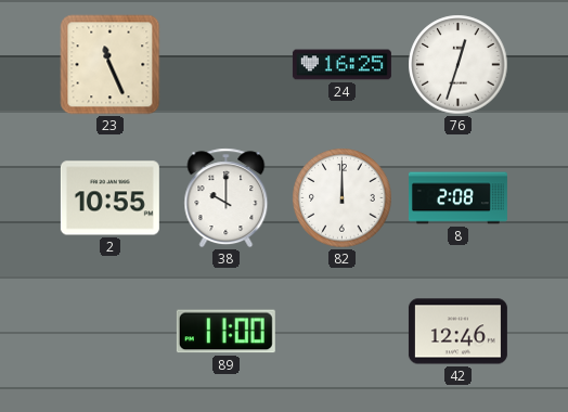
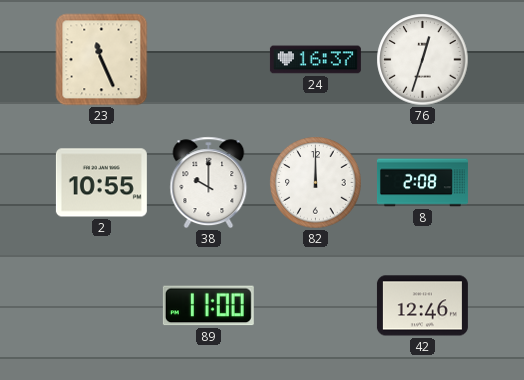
24: 16:25 -> 16:37
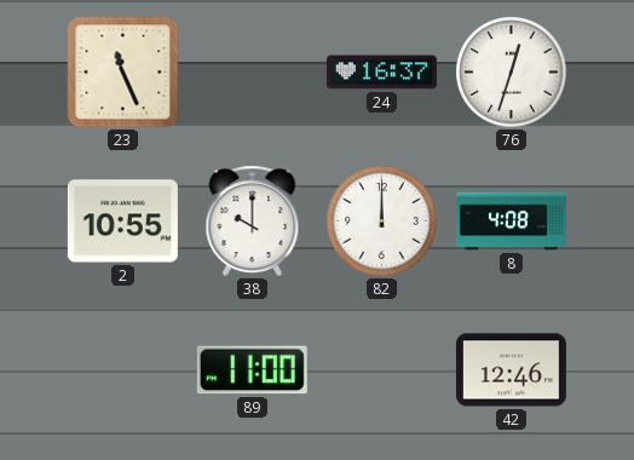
8: 2:08 -> 4:08
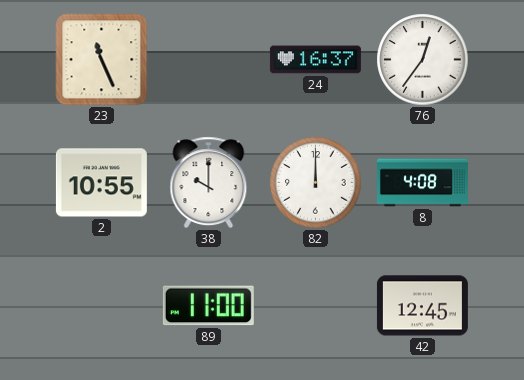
76: 12:33 -> 12:36
42: 12:46 -> 12:45
